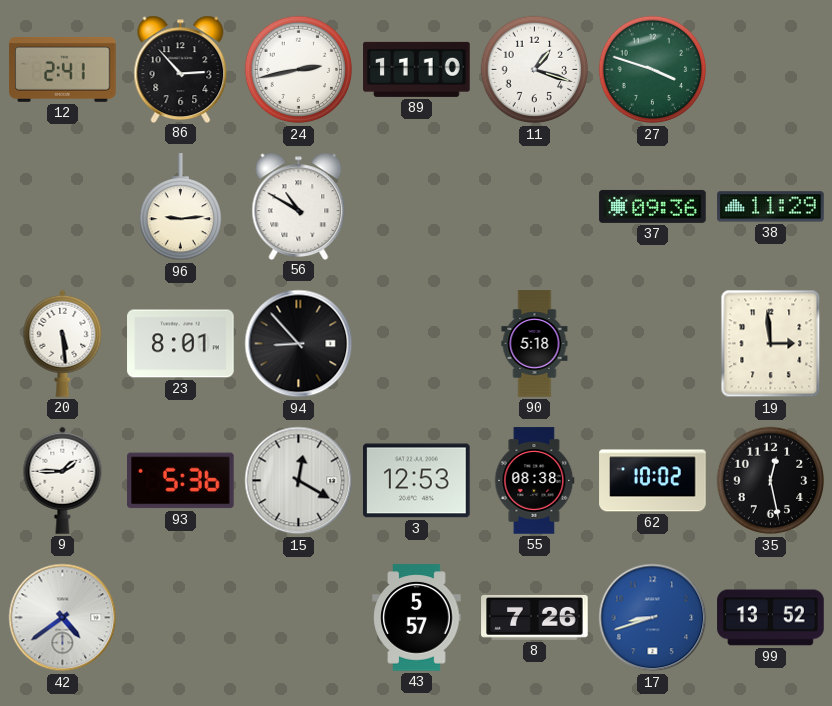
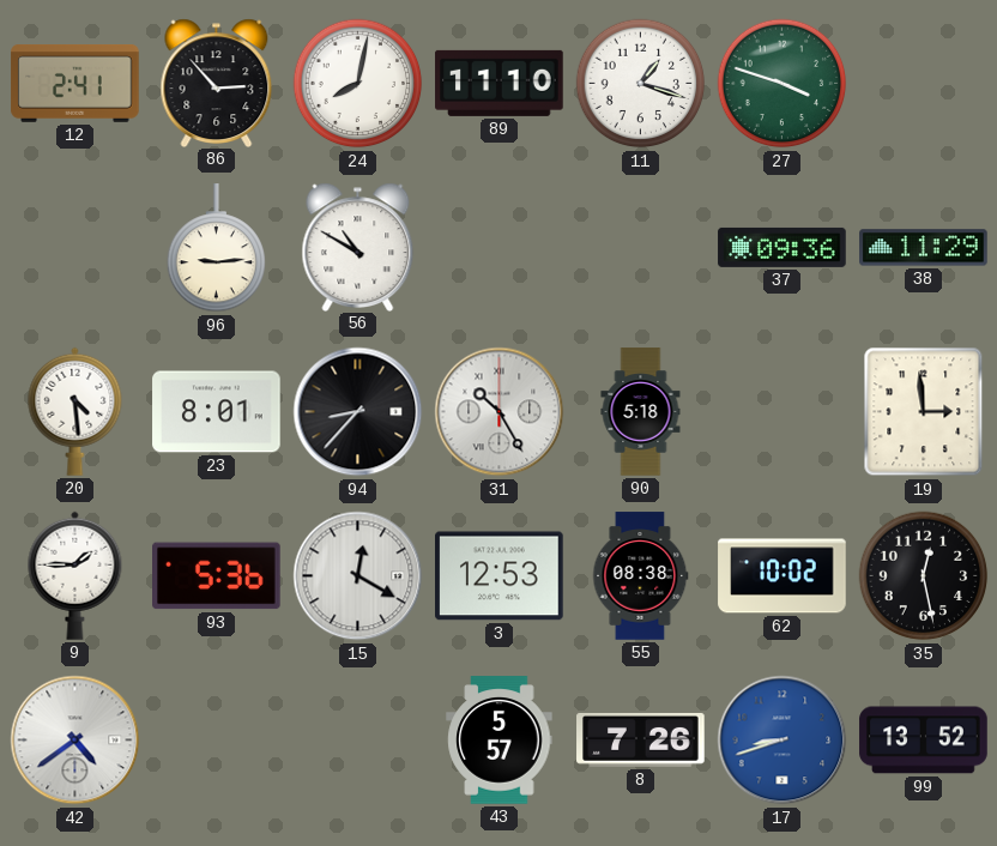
24: 2:43 -> 8:02
20: 5:29 -> 4:29
94: 8:53 -> 8:37
31: none -> 10:25
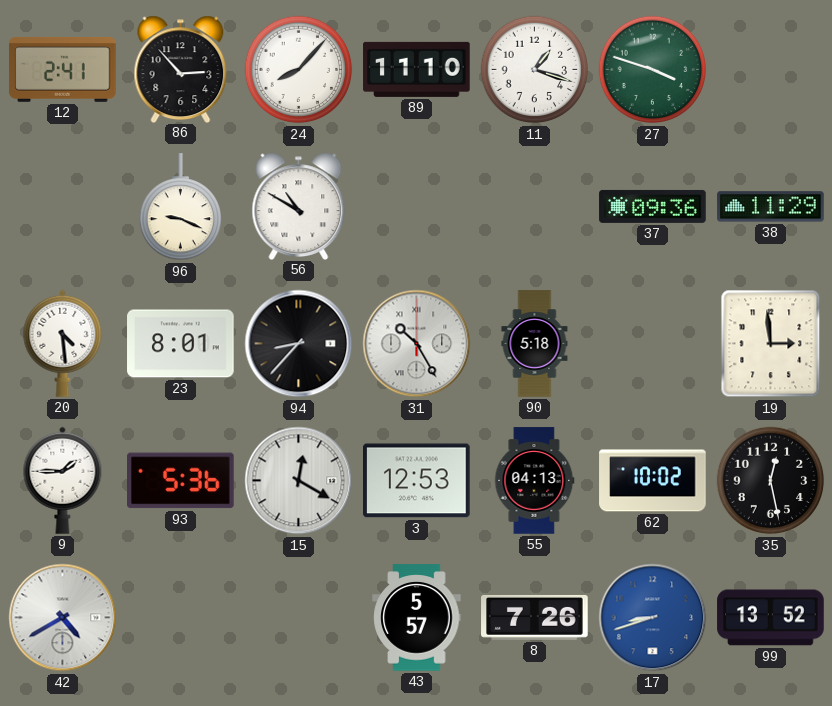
24: 8:02 -> 8:07
96: 9:14 -> 9:19
55: 08:38 -> 04:13
42: 4:39 -> 4:40
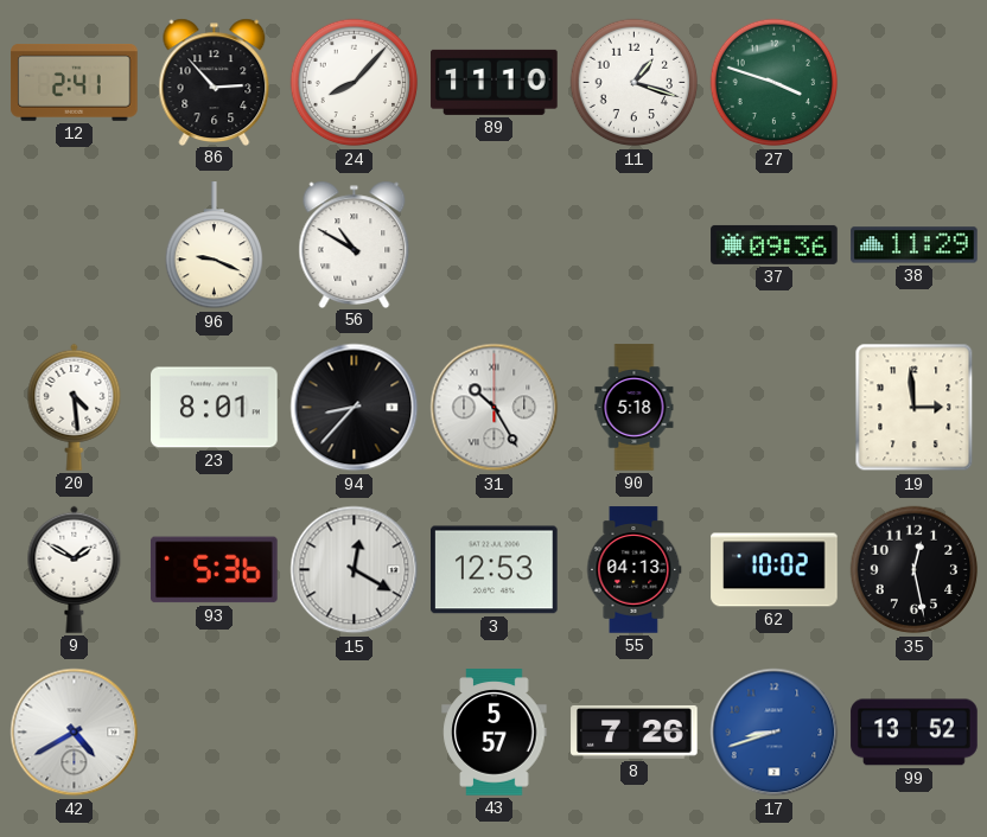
9: 1:45 -> 1:50
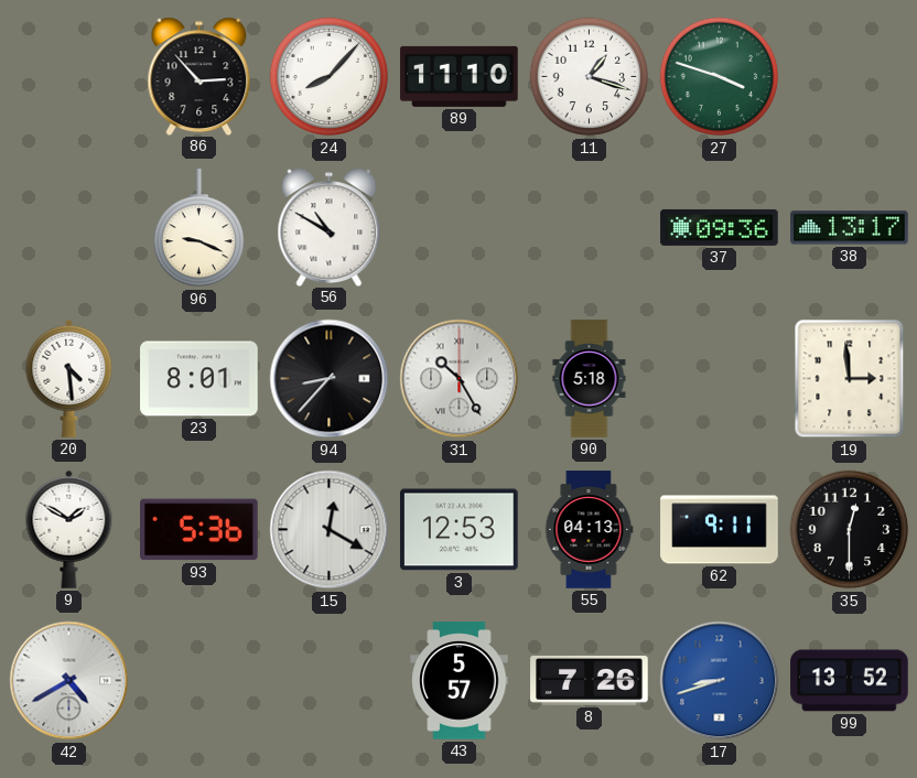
12: 2:41 -> none
38: 11:29 -> 13:17
62: 10:02 -> 9:11
35: 12:28 -> 12:30
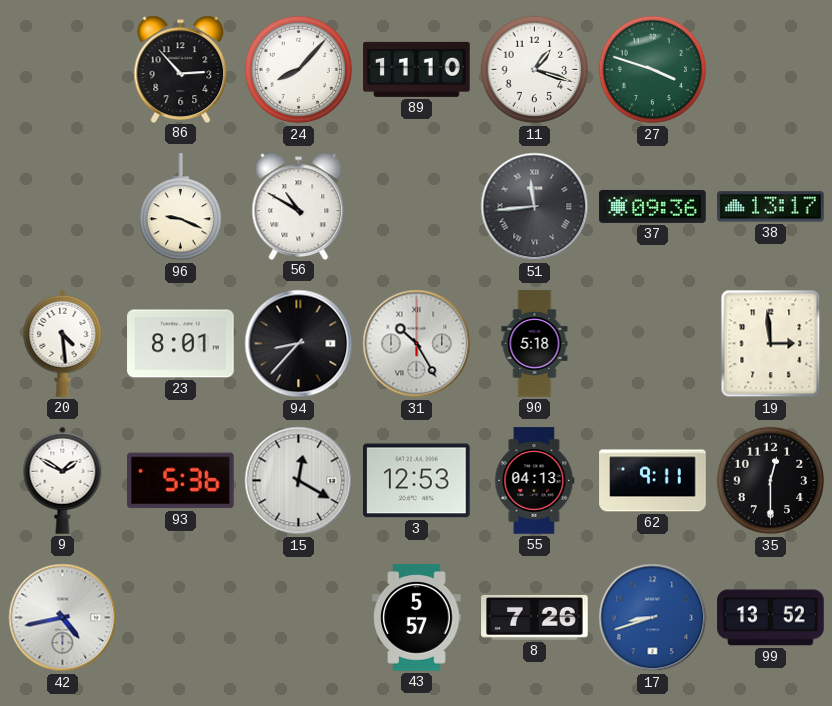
51: none -> 11:44
42: 4:40 -> 4:43
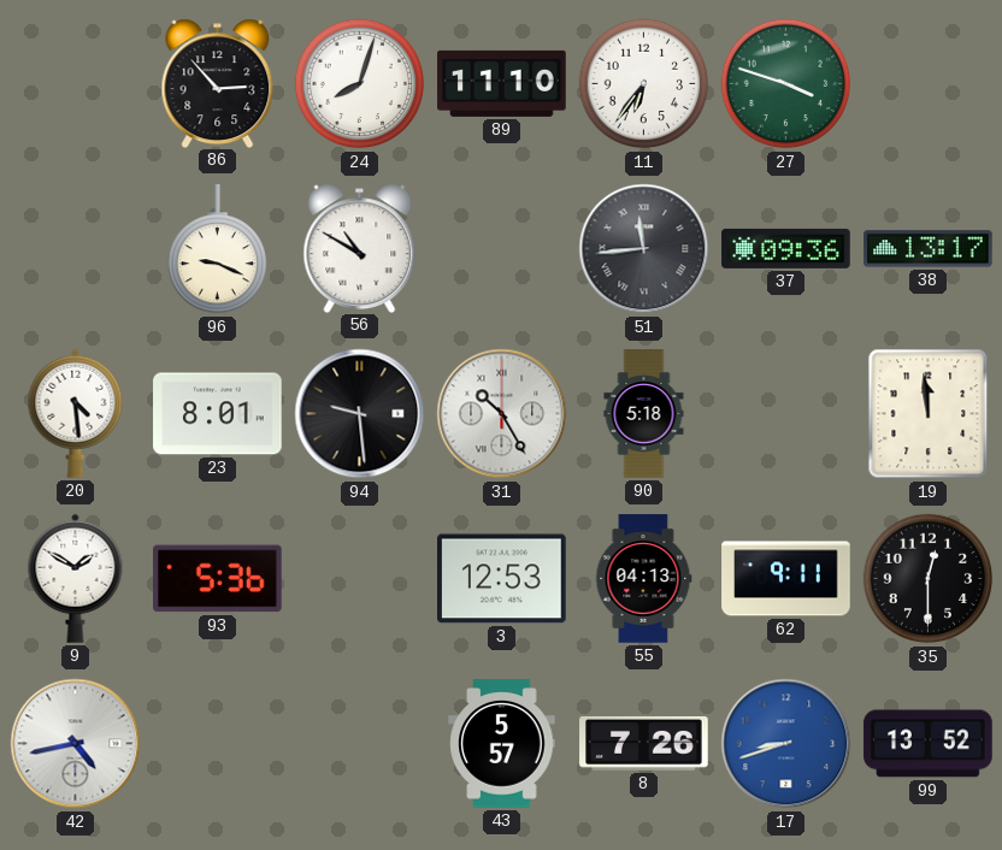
24: 8:07 -> 8:03
11: 1:18 -> 6:36
94: 8:37 -> 9:29
19: 2:59 -> 11:59
15: 12:20 -> none
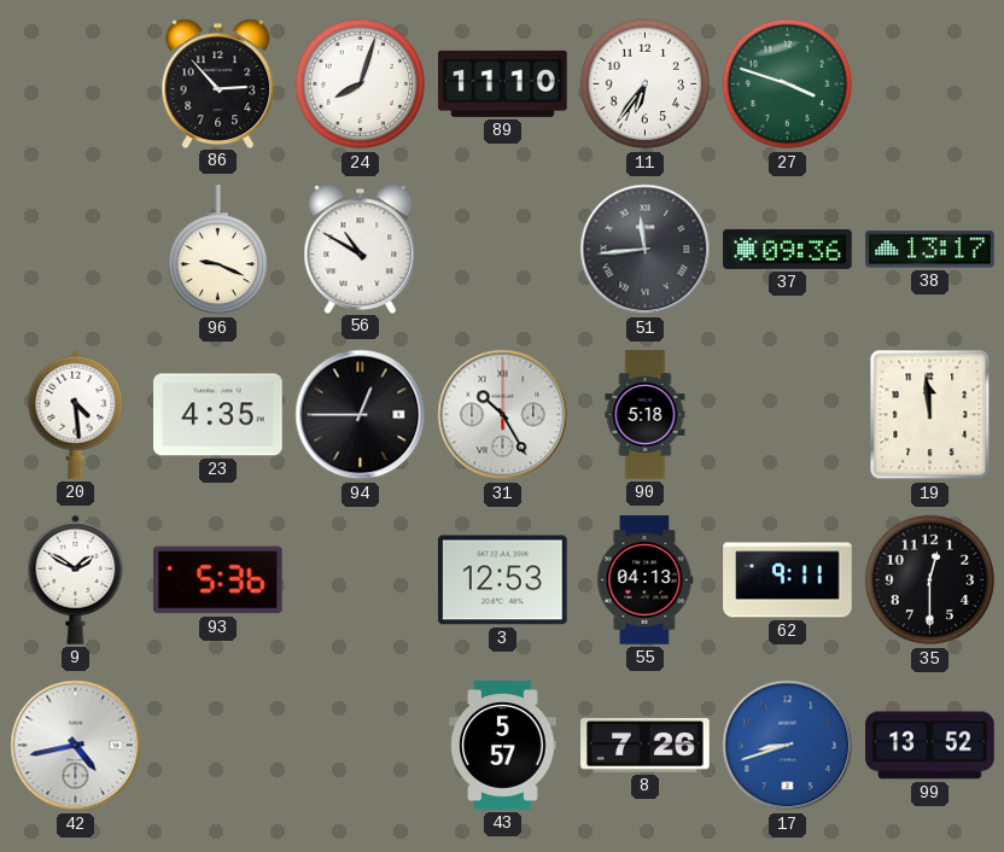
23: 8:01 -> 4:35
94: 9:29 -> 12:45
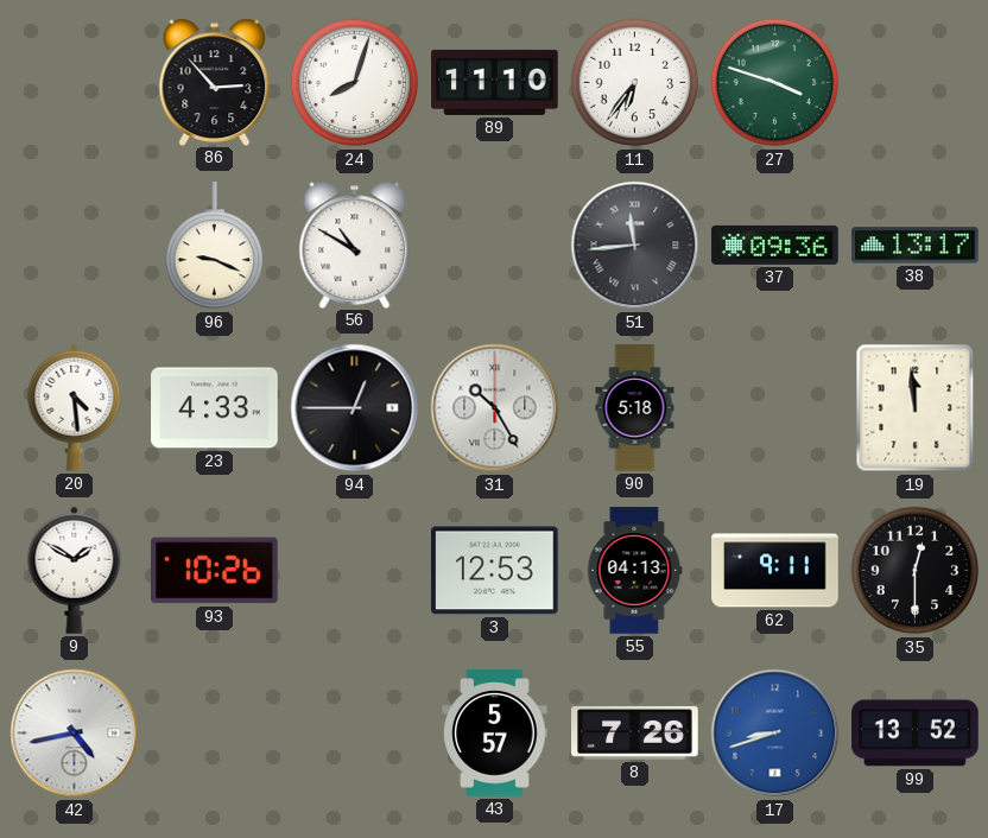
23: 4:35 -> 4:33
93: 5:36 -> 10:26
